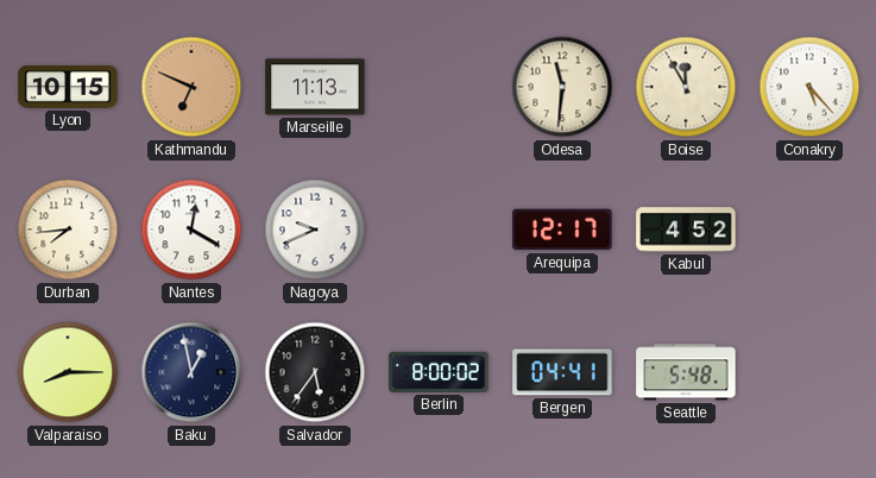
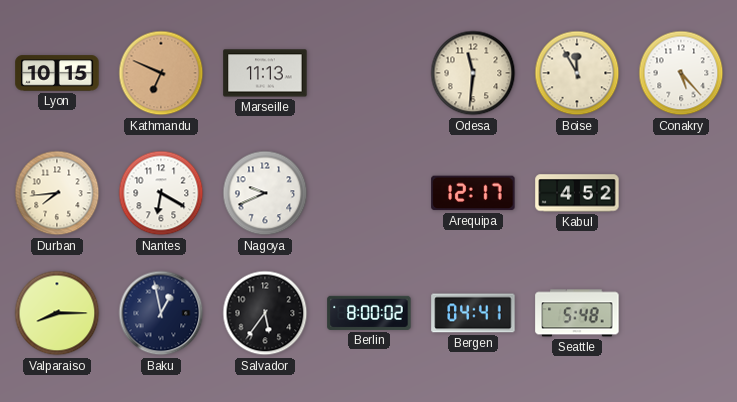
Nantes: 12:20 -> 6:20
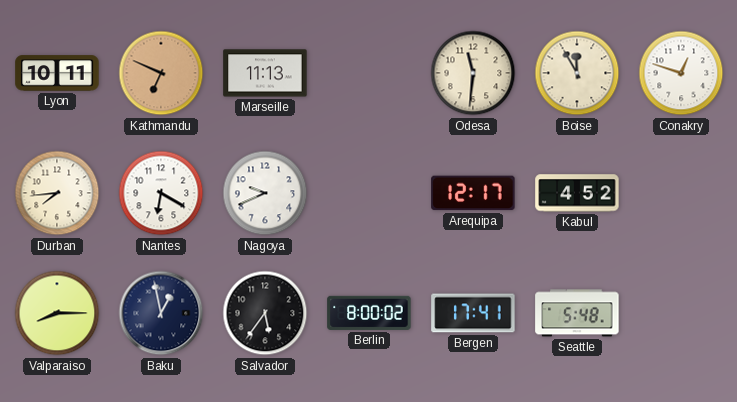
Lyon: 10:15 -> 10:11
Conakry: 5:23 -> 12:48
Bergen: 04:41 -> 17:41
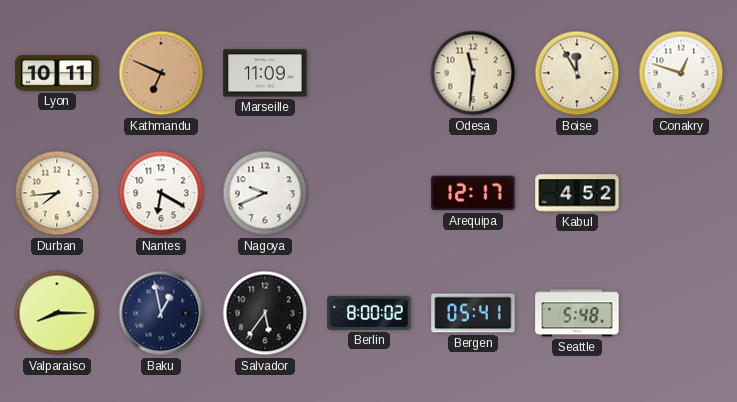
Marseille: 11:13 -> 11:09
Bergen: 17:41 -> 05:41
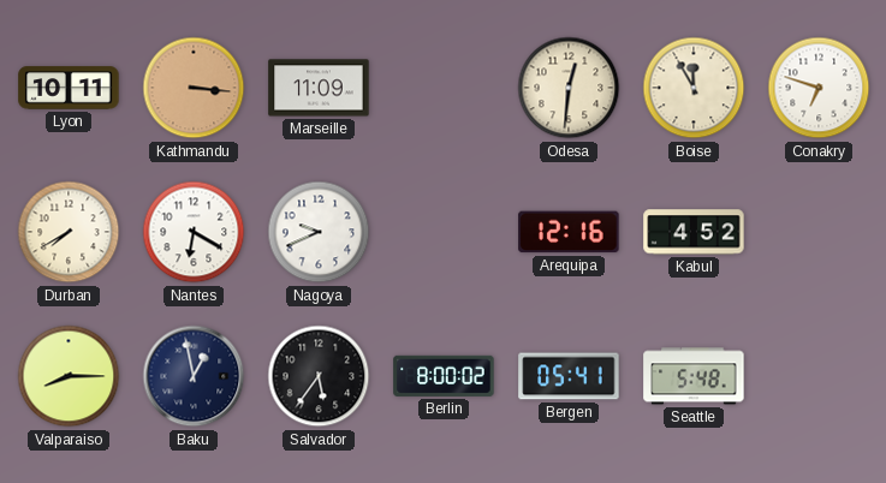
Kathmandu: 6:49 -> 3:16
Odesa: 11:31 -> 12:31
Conakry: 12:48 -> 6:48
Durban: 7:44 -> 7:40
Arequipa: 12:17 -> 12:16
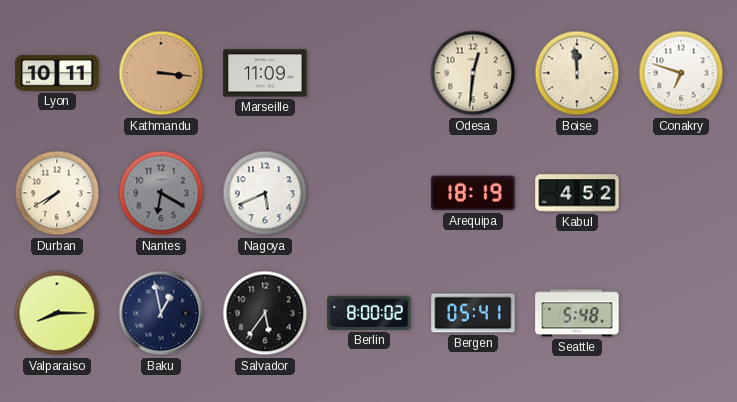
Boise: 11:55 -> 11:59
Nantes dial: white -> grey
Nagoya: 9:41 -> 5:41
Arequipa: 12:16 -> 18:19
